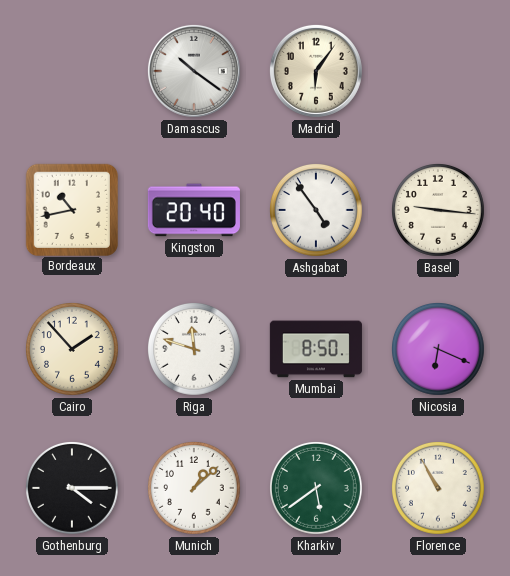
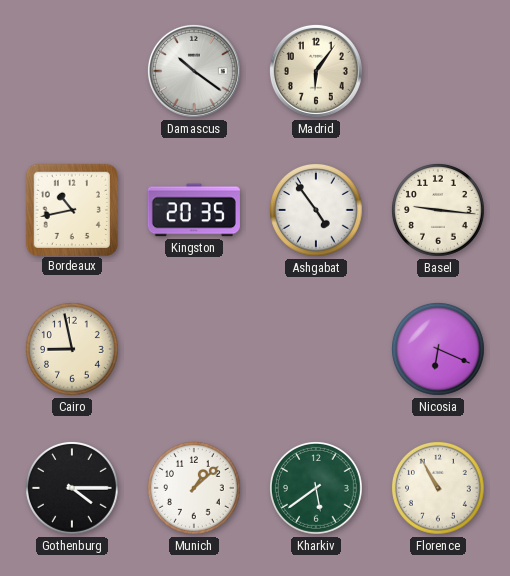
Kingston: 20:40 -> 20:35
Cairo: 1:53 -> 8:58
Riga: 11:48 -> none
Mumbai: 8:50 -> none
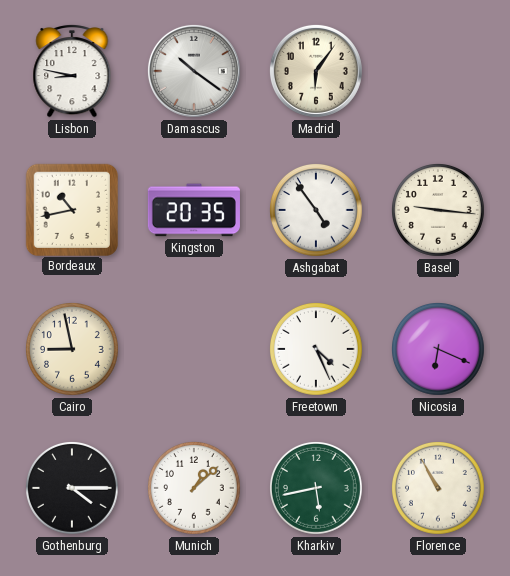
Lisbon: none -> 8:47
Freetown: none -> 4:26
Kharkiv: 5:39 -> 5:43
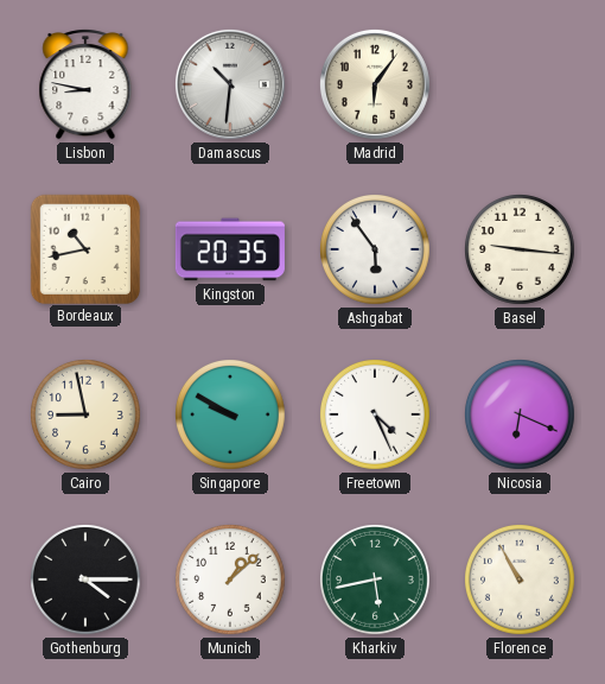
Damascus: 10:21 -> 10:31
Ashgabat: 4:54 -> 5:54
Singapore: none -> 9:50
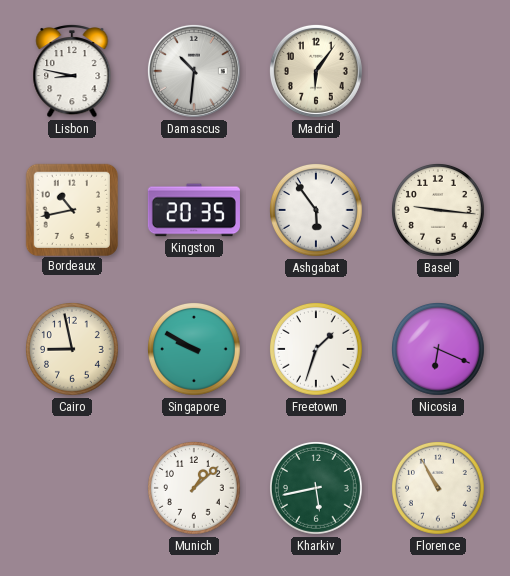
Freetown: 4:26 -> 1:33
Gothenburg: 4:15 -> none
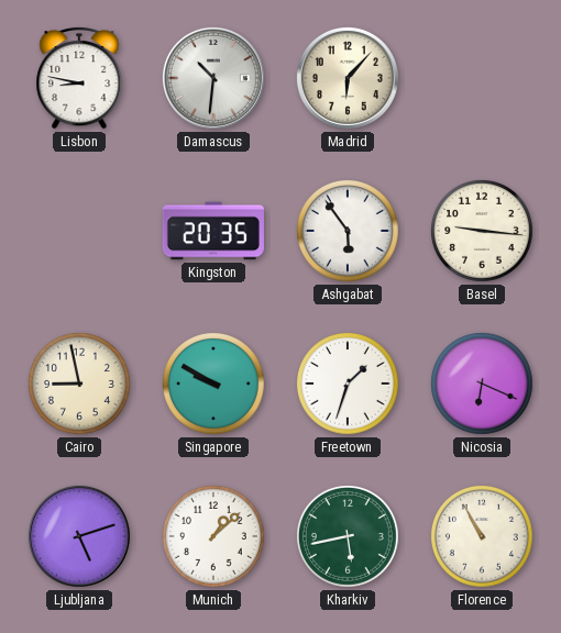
Madrid: 6:06 -> 6:07
Bordeaux: 10:43 -> none
Ljubljana: none -> 5:12
